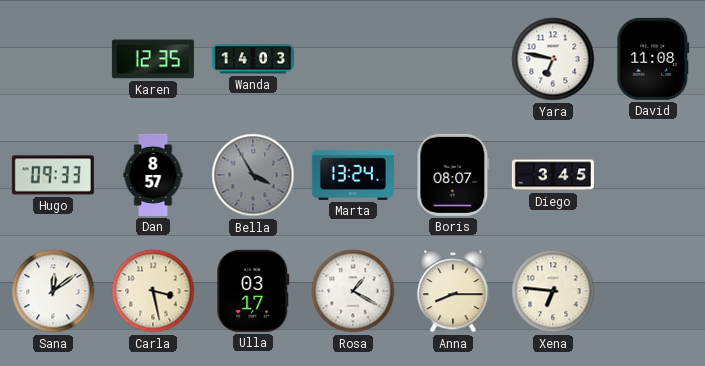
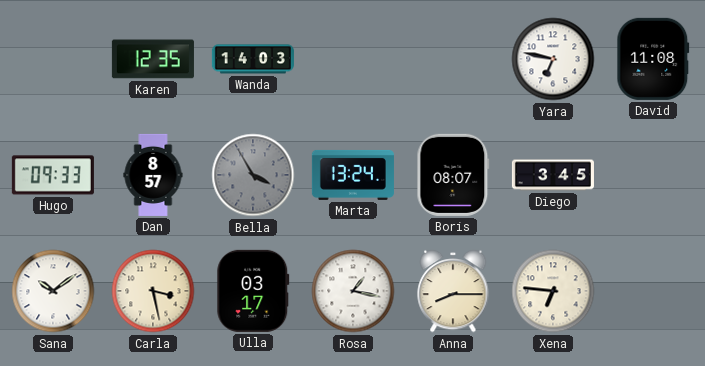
Sana: 12:09 -> 10:09
Rosa: 1:20 -> 1:17
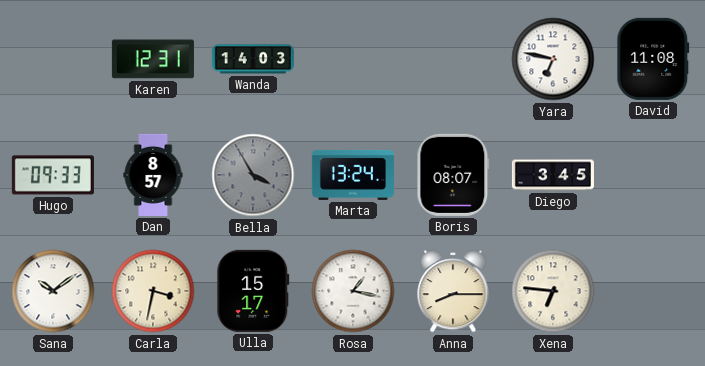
Karen: 12:35 -> 12:31
Carla: 3:28 -> 3:32
Ulla: 03:17 -> 15:17
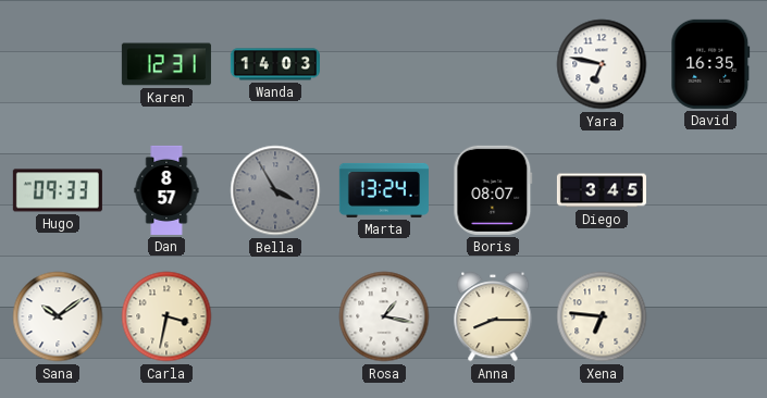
David: 11:08 -> 16:35
Ulla: 15:17 -> none
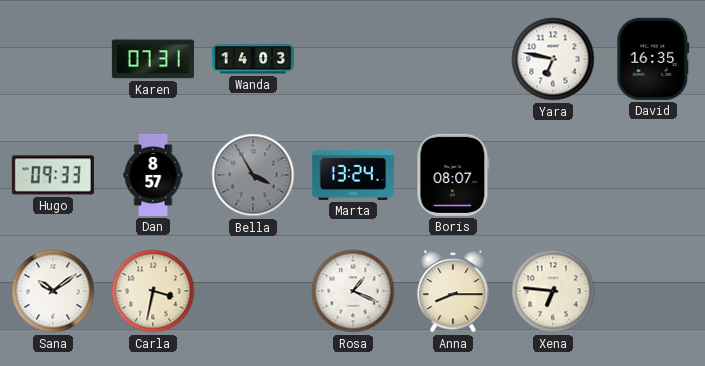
Karen: 12:31 -> 07:31
Diego: 3:45 -> none
Rosa: 1:17 -> 1:19
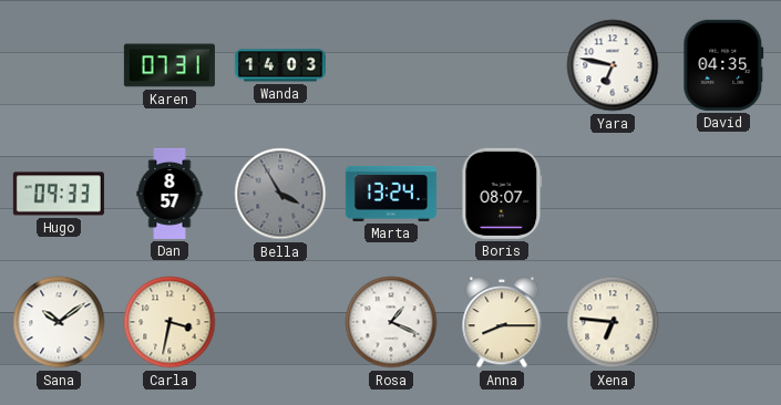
David: 16:35 -> 04:35
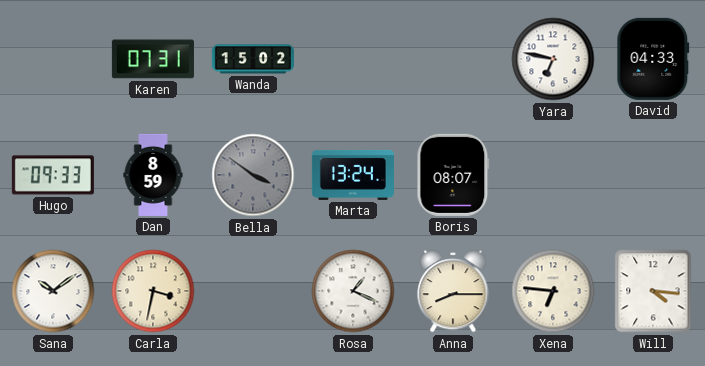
Wanda: 14:03 -> 15:02
David: 04:35 -> 04:33
Dan: 8:57 -> 8:59
Bella: 3:55 -> 3:51
Will: none -> 4:16
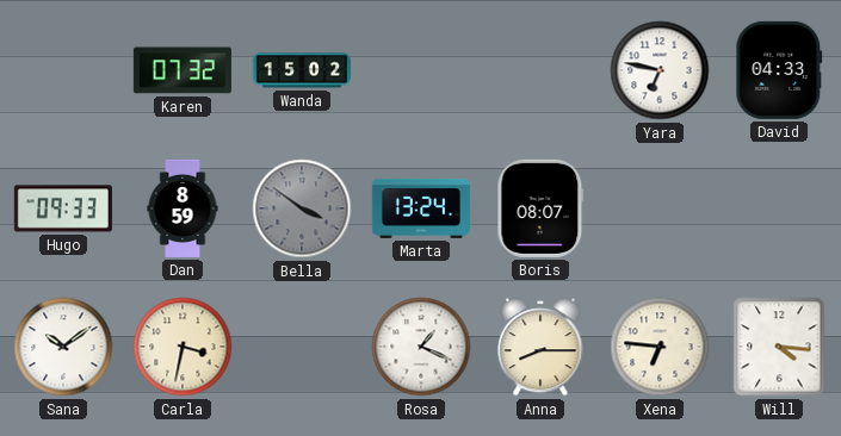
Karen: 07:31 -> 07:32
